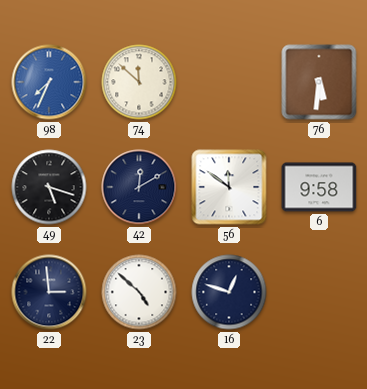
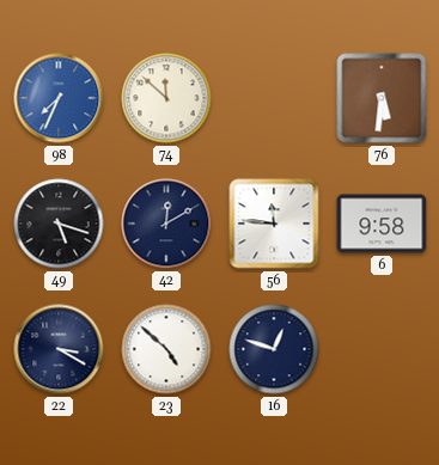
56: 11:51 -> 11:46
22: 2:59 -> 3:20
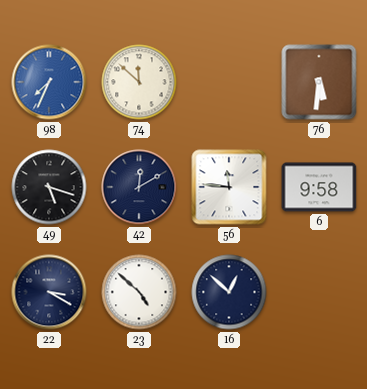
16: 12:48 -> 12:52
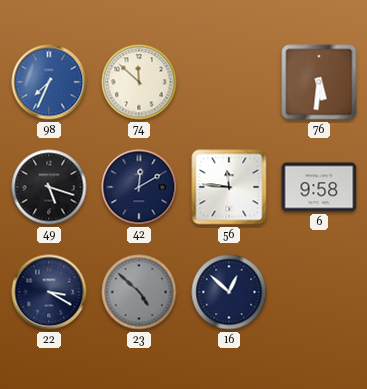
23 dial: white -> grey
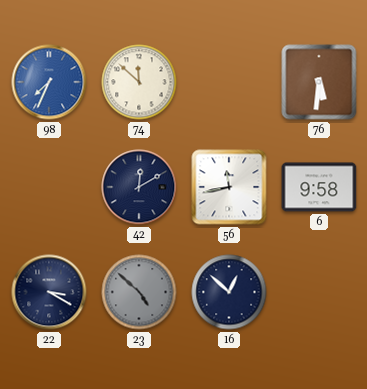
49: 5:18 -> none
56: 11:46 -> 11:43
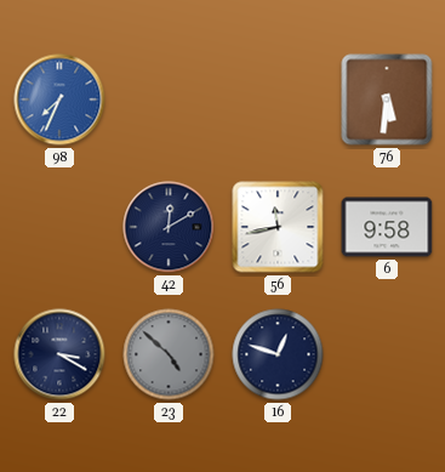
74: 11:52 -> none
16: 12:52 -> 12:48
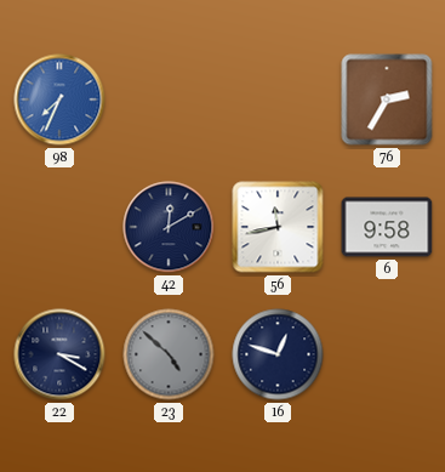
76: 5:31 -> 2:35
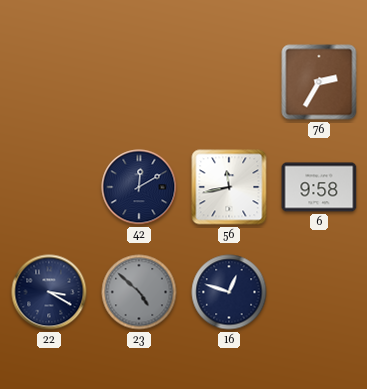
98: 7:34 -> none
